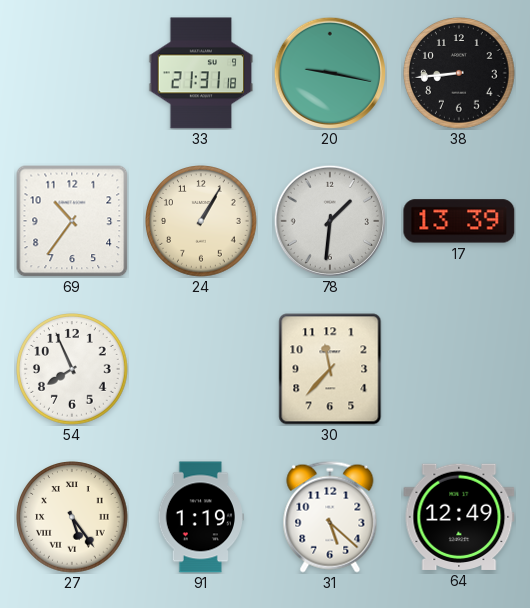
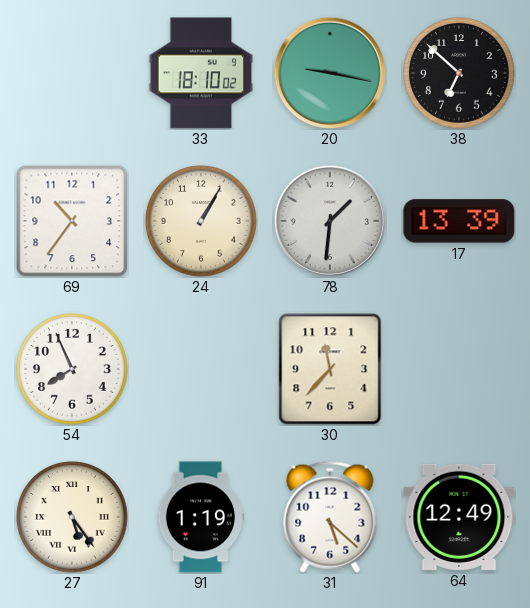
33: 21:31 -> 18:10
38: 8:44 -> 6:52
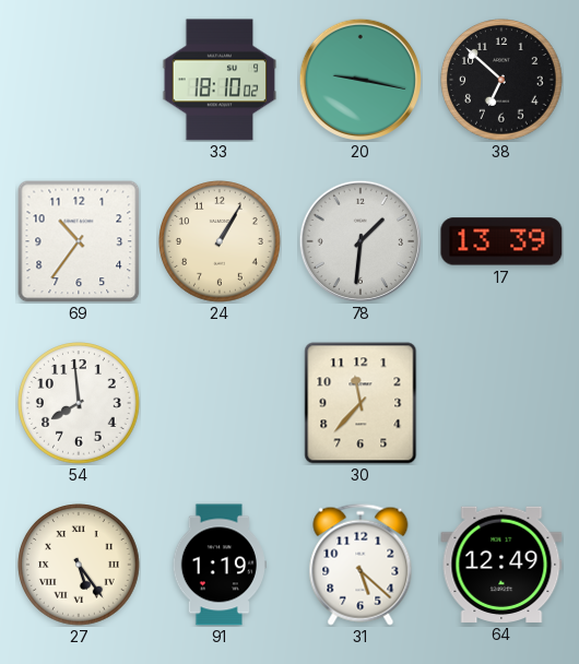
54: 7:56 -> 7:59
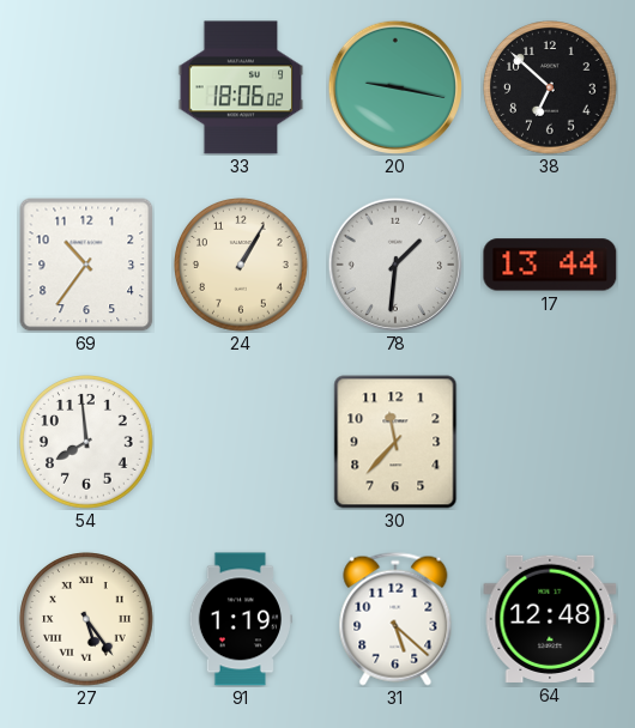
33: 18:10 -> 18:06
17: 13:39 -> 13:44
64: 12:49 -> 12:48
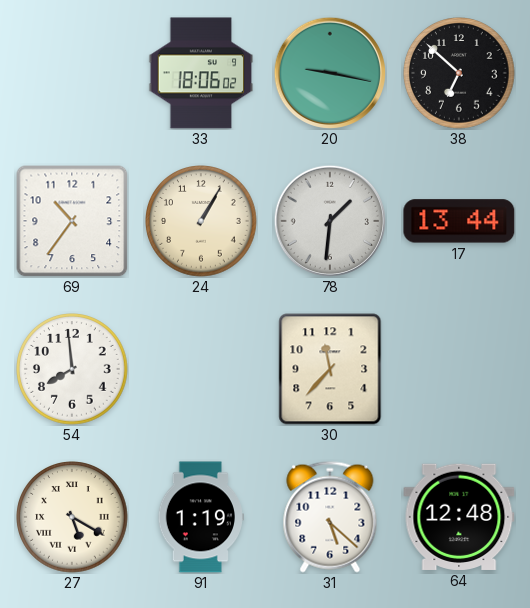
27: 5:24 -> 5:20
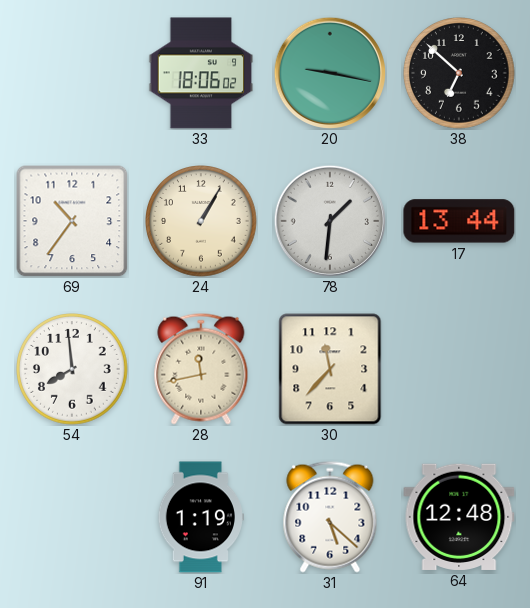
28: none -> 11:43
27: 5:20 -> none
